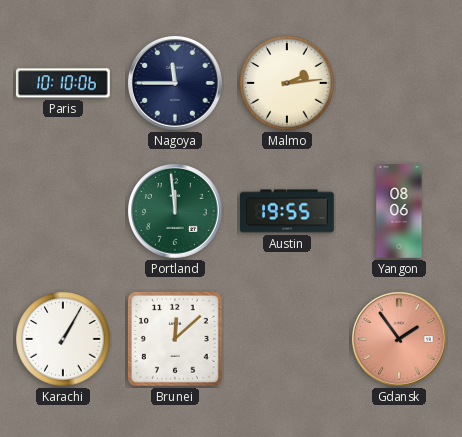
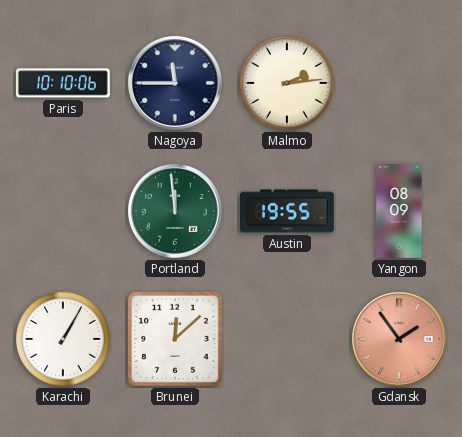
Yangon: 08:06 -> 08:09
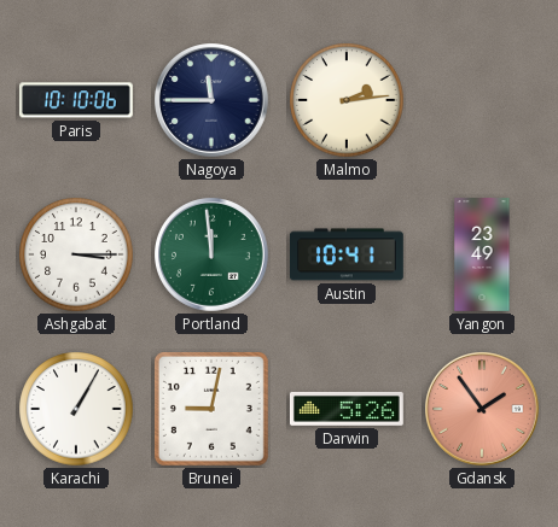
Ashgabat: none -> 3:15
Austin: 19:55 -> 10:41
Yangon: 08:09 -> 23:49
Brunei: 12:08 -> 9:02
Darwin: none -> 5:26
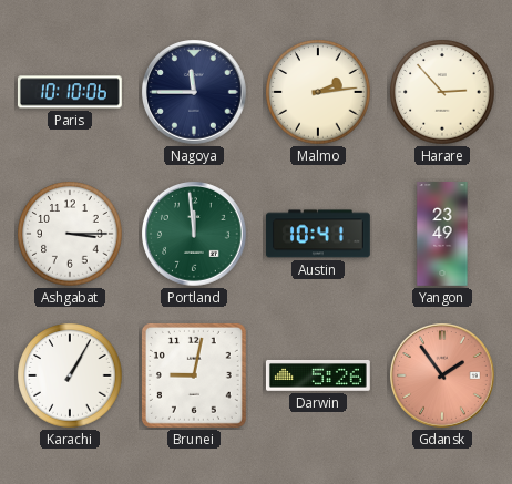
Harare: none -> 2:53
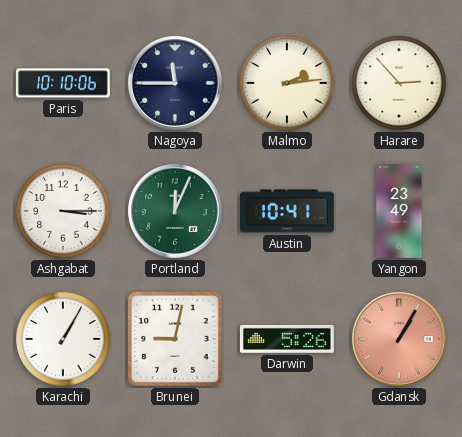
Portland: 11:59 -> 12:04
Gdansk: 1:54 -> 1:05
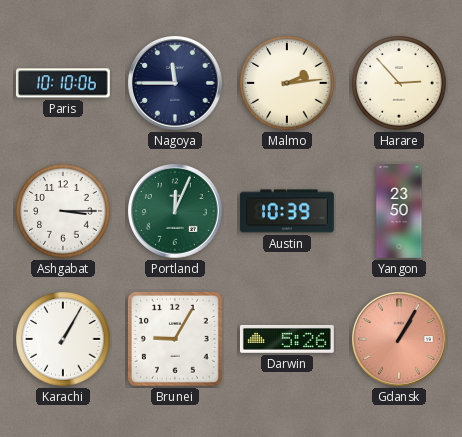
Austin: 10:41 -> 10:39
Yangon: 23:49 -> 23:50
Brunei: 9:02 -> 9:05
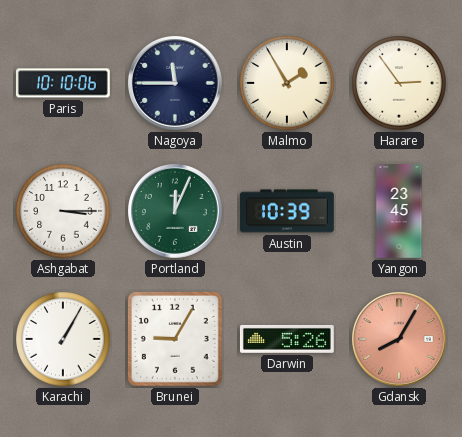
Malmo: 2:14 -> 1:55
Harare: 2:53 -> 2:54
Yangon: 23:50 -> 23:45
Gdansk: 1:05 -> 8:05
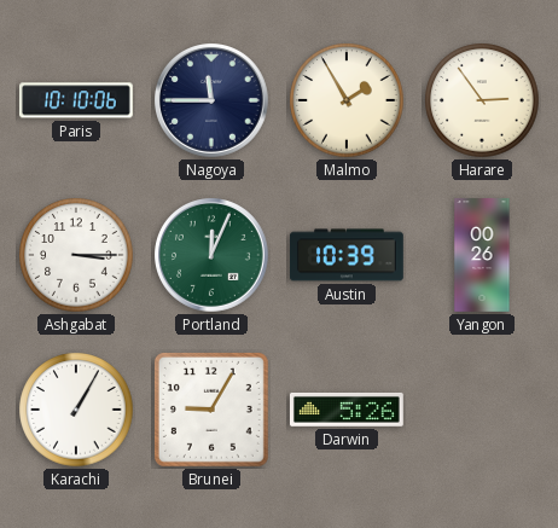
Yangon: 23:45 -> 00:26
Gdansk: 8:05 -> none
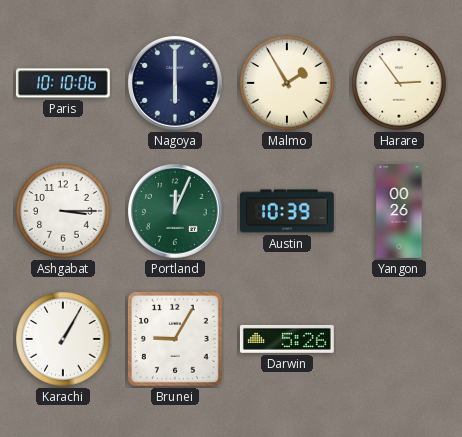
Nagoya: 11:45 -> 6:00
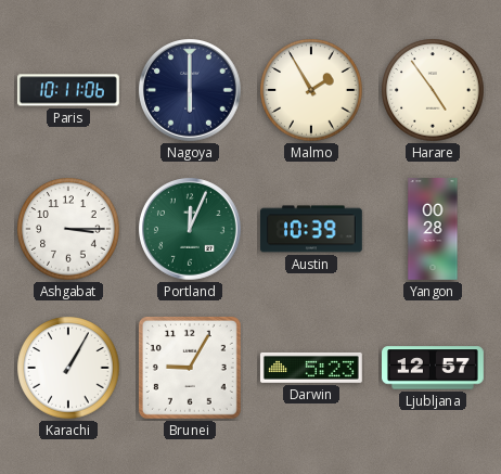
Paris: 10:10 -> 10:11
Harare: 2:54 -> 4:54
Yangon: 00:26 -> 00:28
Darwin: 5:26 -> 5:23
Ljubljana: none -> 12:57
